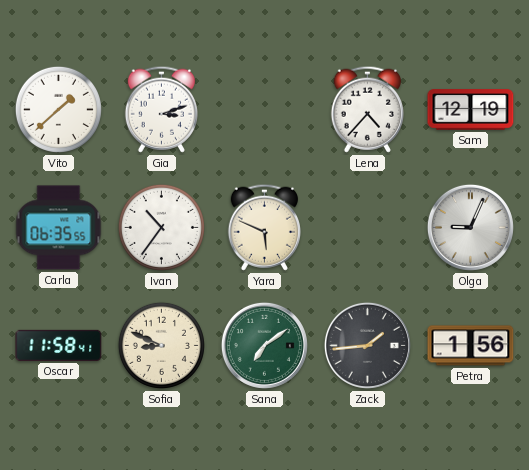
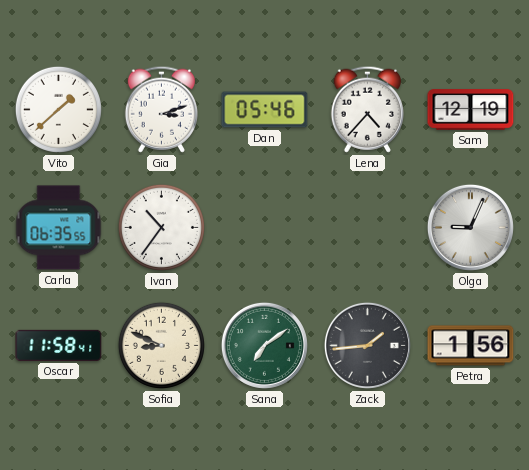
Dan: none -> 05:46
Yara: 5:49 -> none
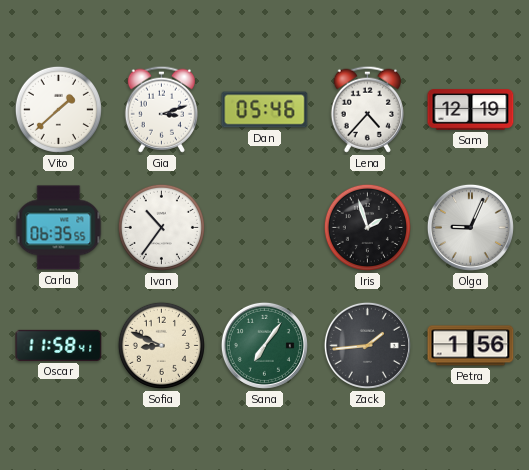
Iris: none -> 1:57
Sana: 7:09 -> 7:06
